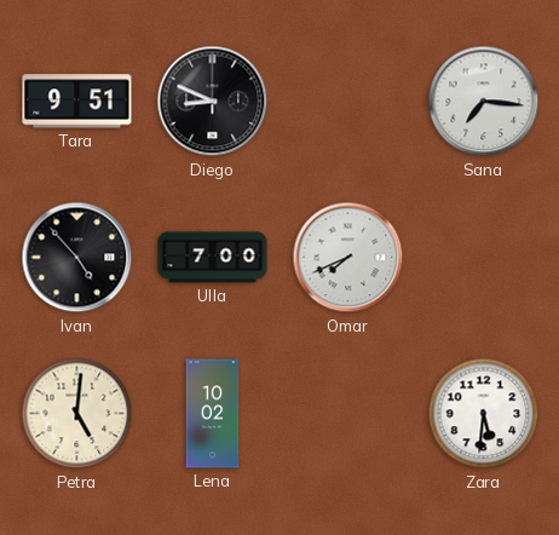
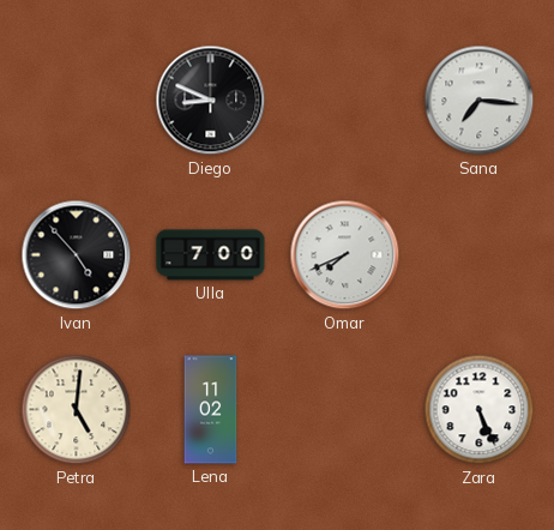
Tara: 9:51 -> none
Lena: 10:02 -> 11:02
Zara: 5:31 -> 5:26
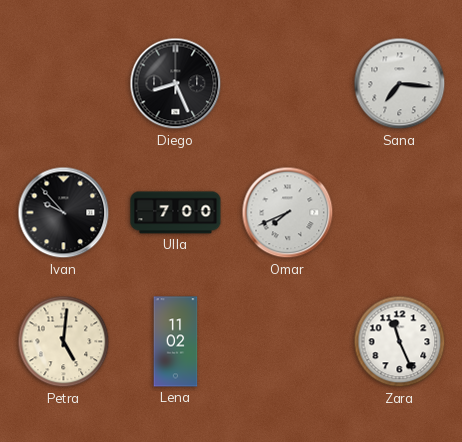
Diego: 8:49 -> 8:26
Ivan: 4:53 -> 9:53
Zara: 5:26 -> 11:26
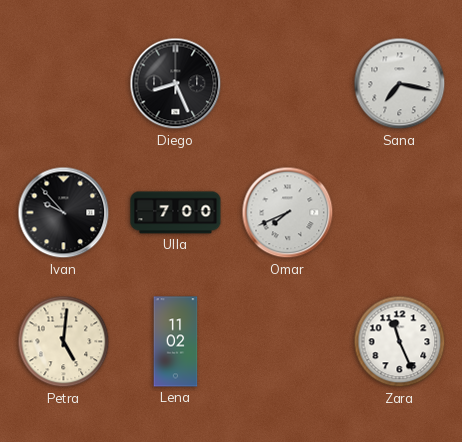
Sana: 7:16 -> 7:17
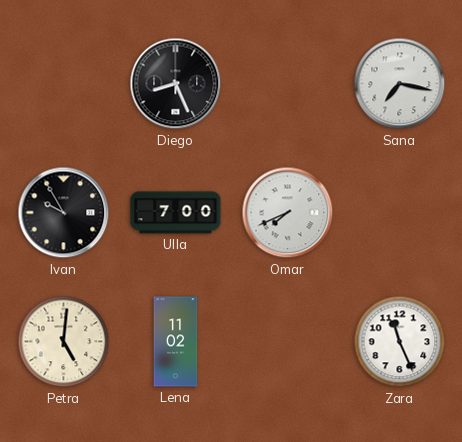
Ivan: 9:53 -> 9:55
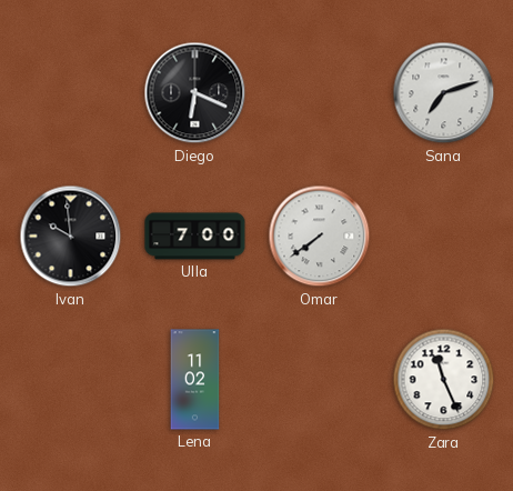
Diego: 8:26 -> 6:19
Sana: 7:17 -> 7:12
Ivan: 9:55 -> 9:59
Omar: 7:41 -> 7:39
Petra: 5:01 -> none
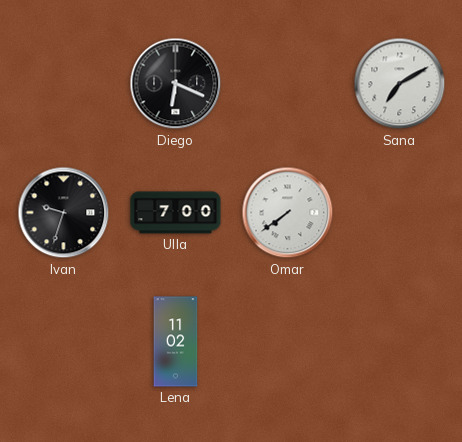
Sana: 7:12 -> 7:10
Ivan: 9:59 -> 9:33
Zara: 11:26 -> none
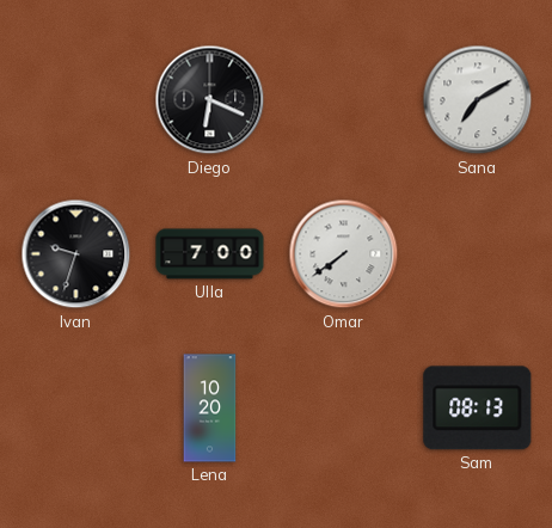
Lena: 11:02 -> 10:20
Sam: none -> 08:13
